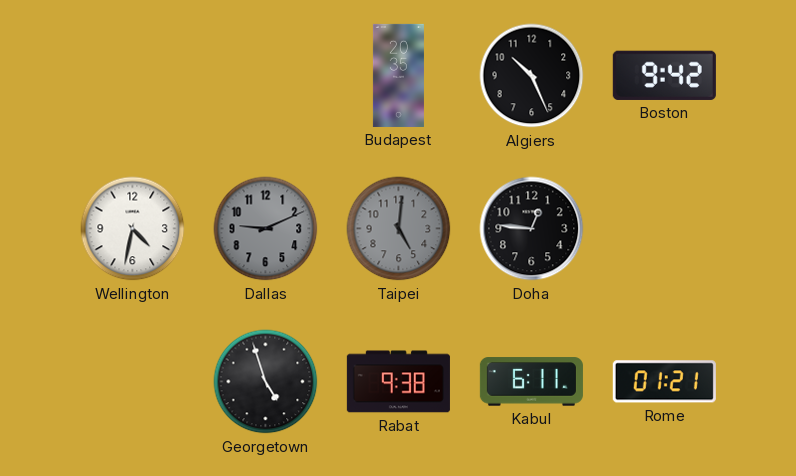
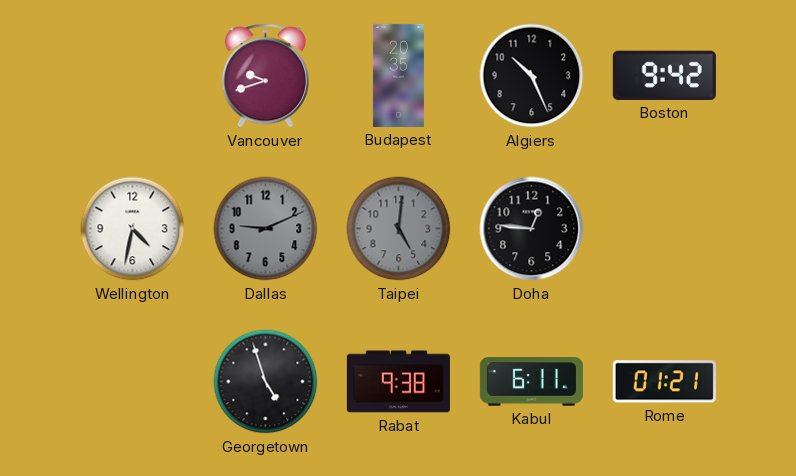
Vancouver: none -> 9:42
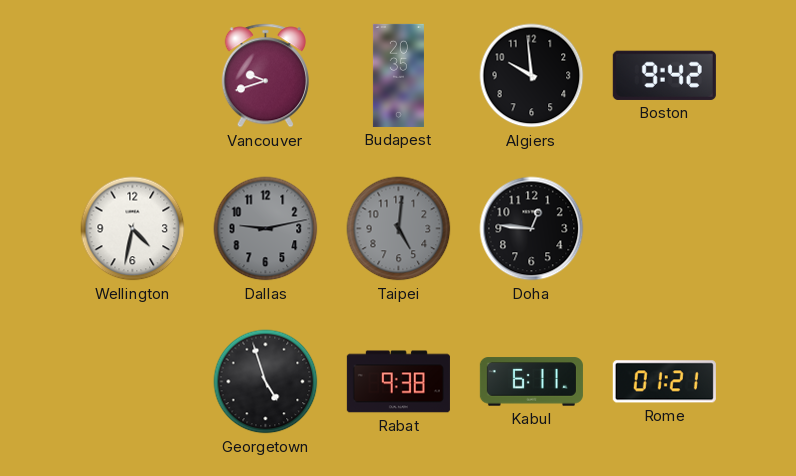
Algiers: 10:26 -> 9:59
Dallas: 9:11 -> 9:13
